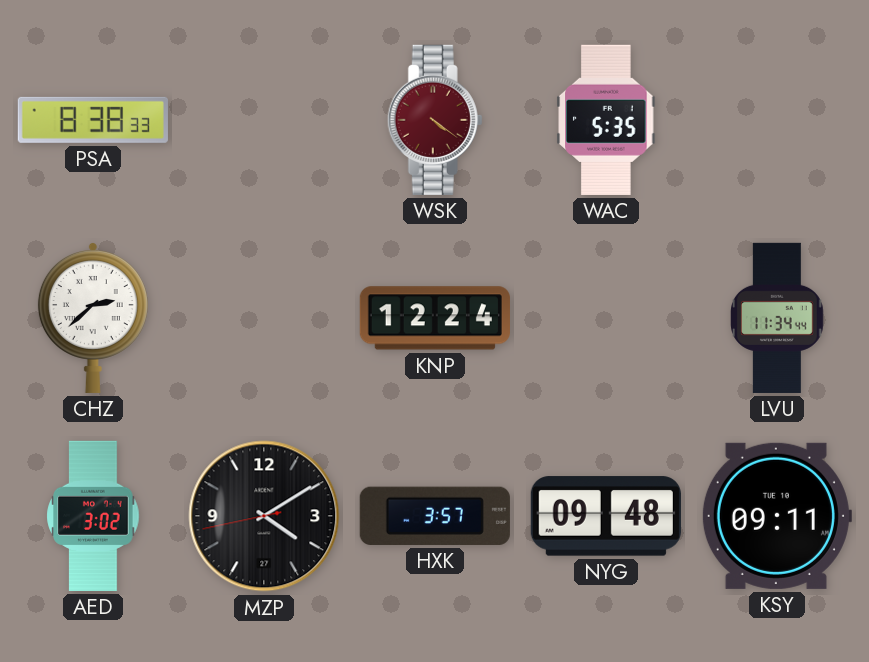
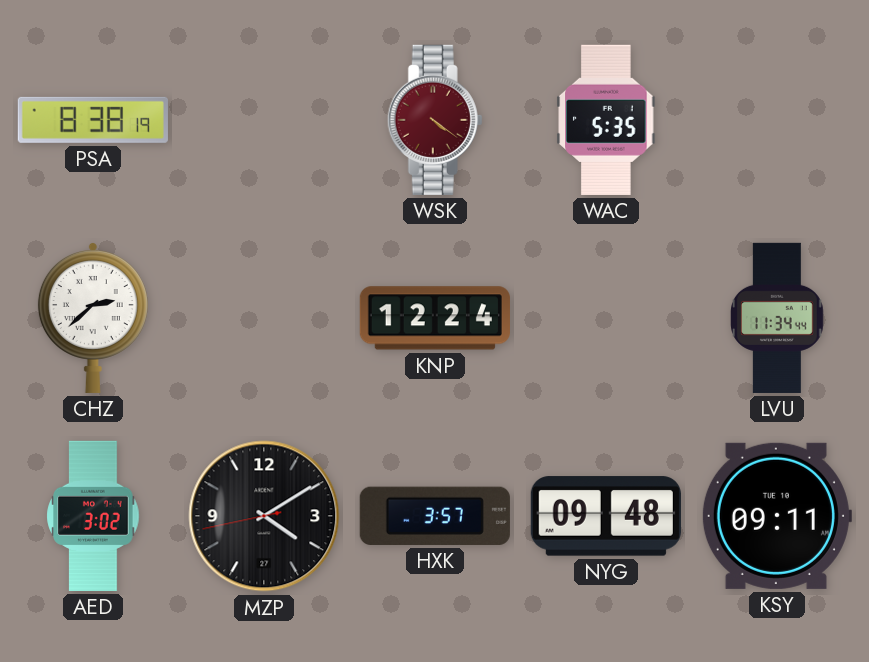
PSA: 8:38:33 -> 8:38:19
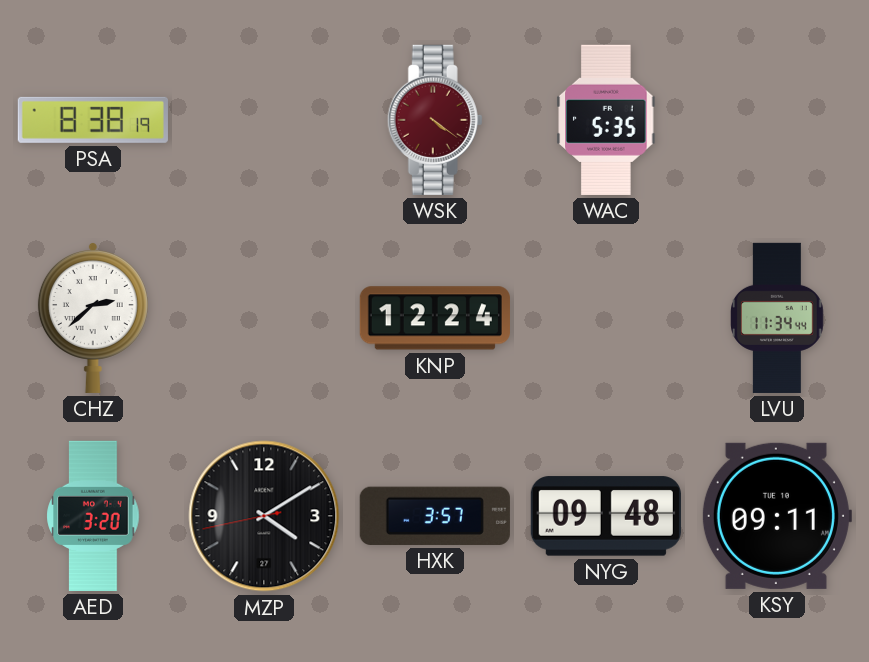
AED: 3:02 -> 3:20
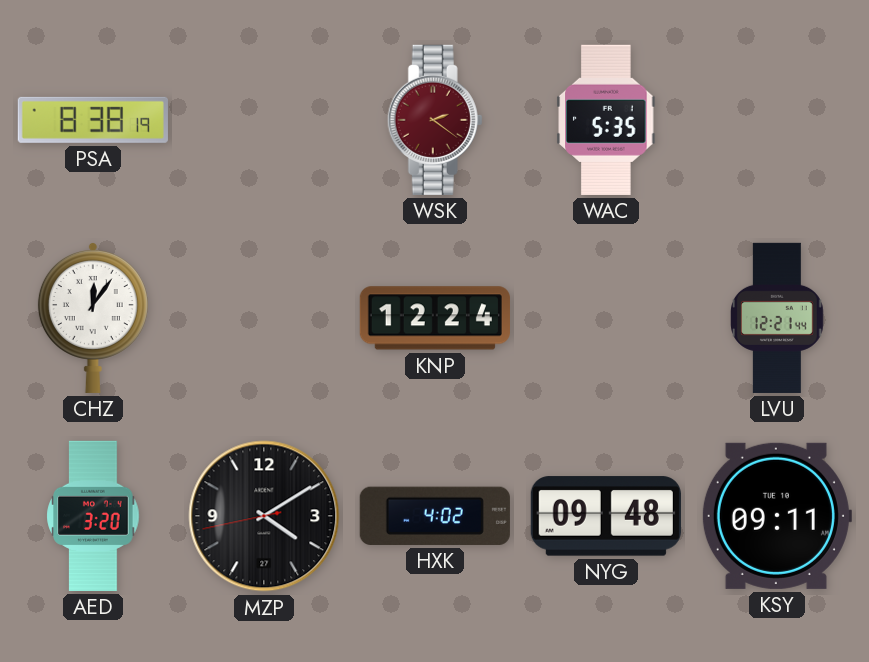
WSK: 4:21 -> 2:21
CHZ: 2:38 -> 12:06
LVU: 11:34 -> 12:21
HXK: 3:57 -> 4:02
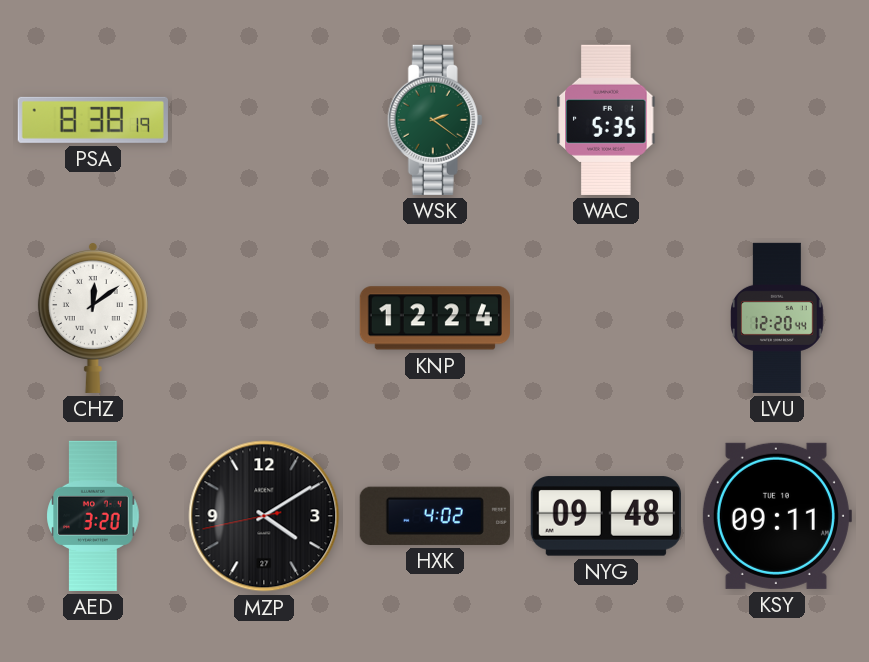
WSK dial: burgundy -> green
CHZ: 12:06 -> 12:09
LVU: 12:21 -> 12:20
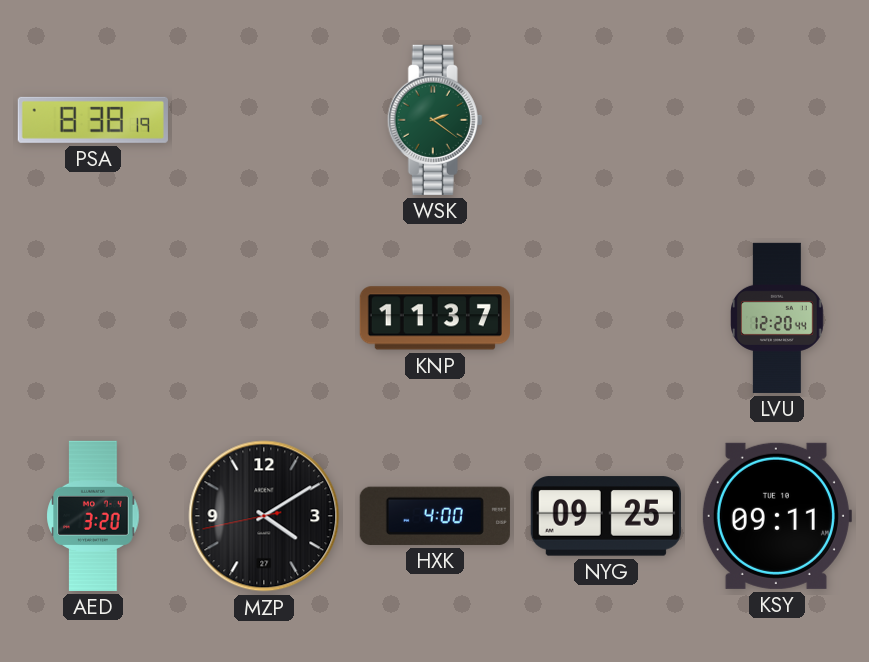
WAC: 5:35 -> none
CHZ: 12:09 -> none
KNP: 12:24 -> 11:37
HXK: 4:02 -> 4:00
NYG: 09:48 -> 09:25
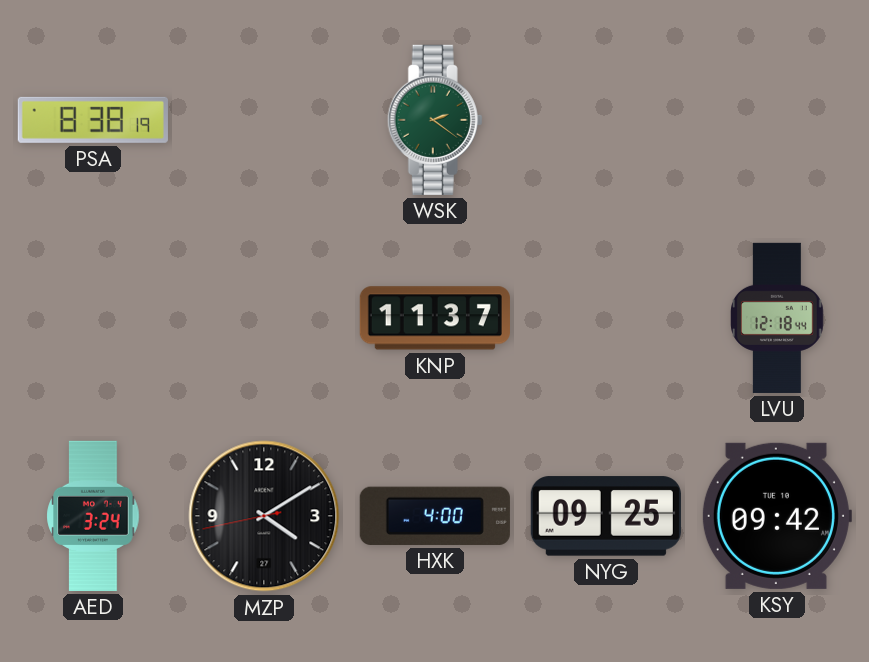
LVU: 12:20 -> 12:18
AED: 3:20 -> 3:24
KSY: 09:11 -> 09:42
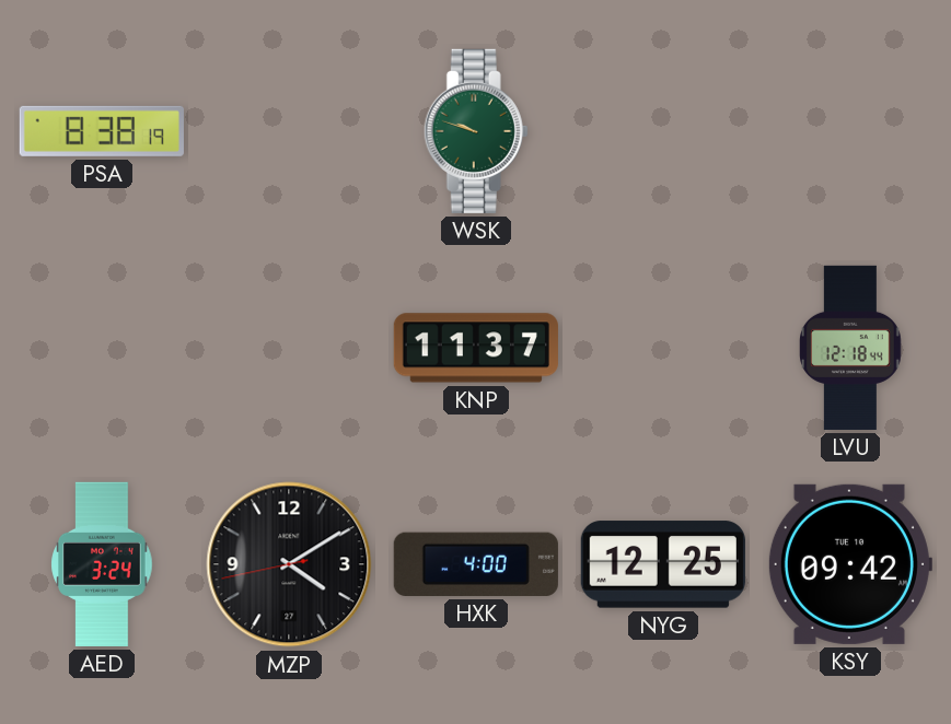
WSK: 2:21 -> 9:48
NYG: 09:25 -> 12:25
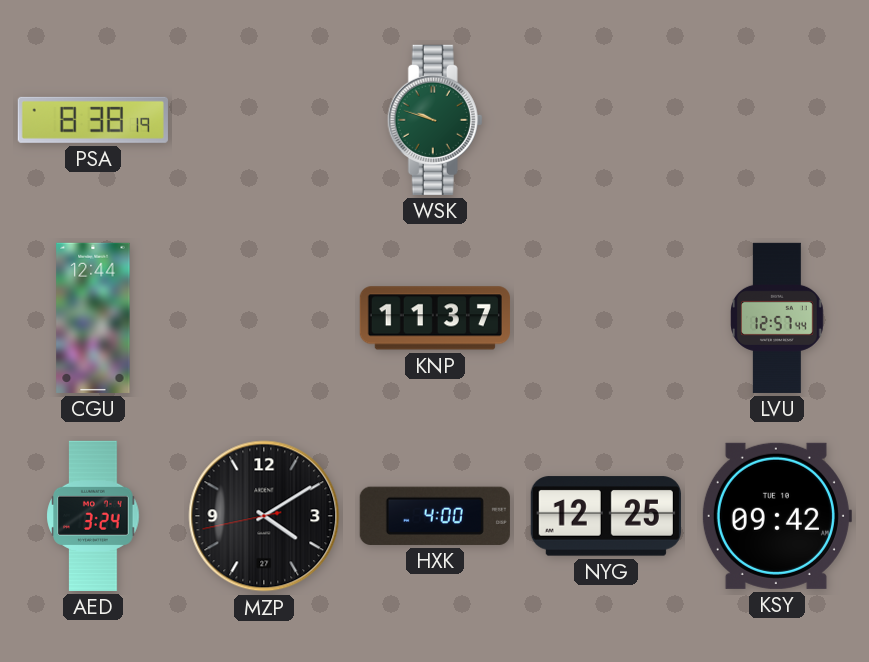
CGU: none -> 12:44
LVU: 12:18 -> 12:57
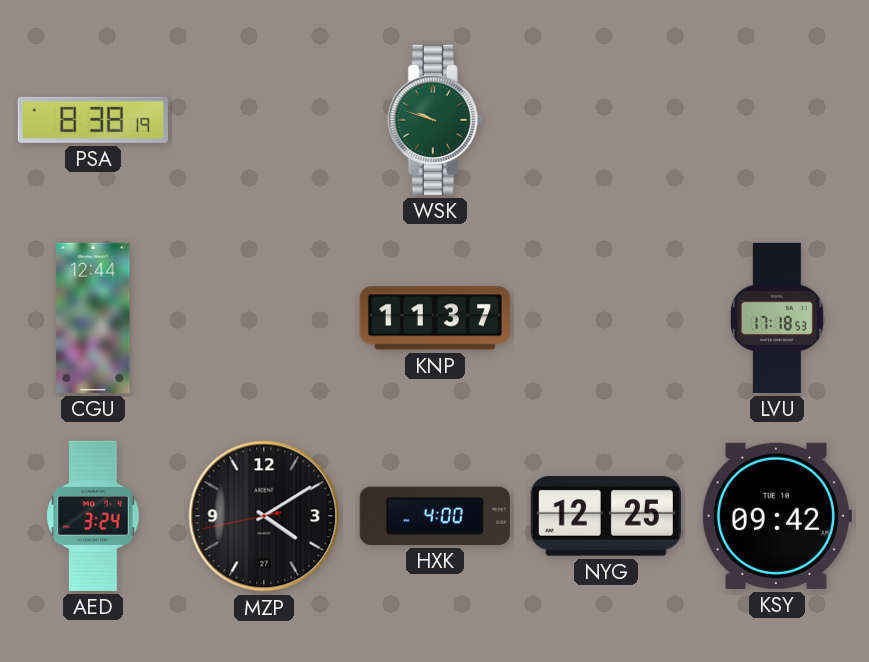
LVU: 12:57 -> 17:18
